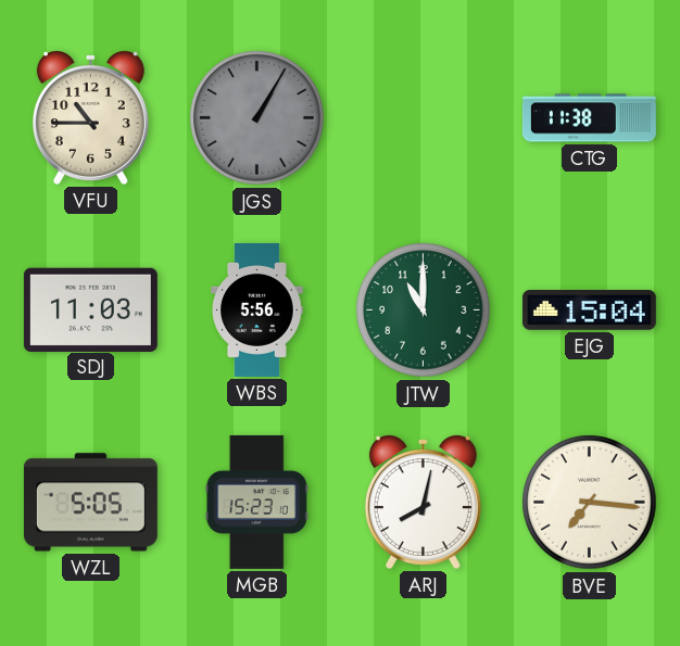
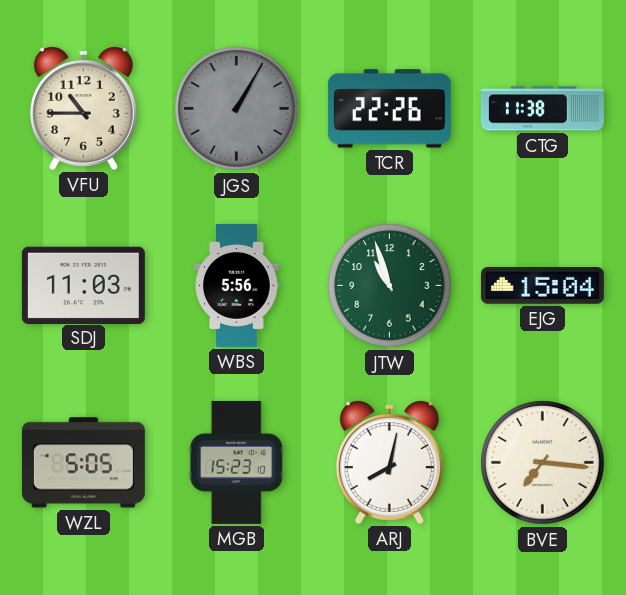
TCR: none -> 22:26
JTW: 11:00 -> 10:57
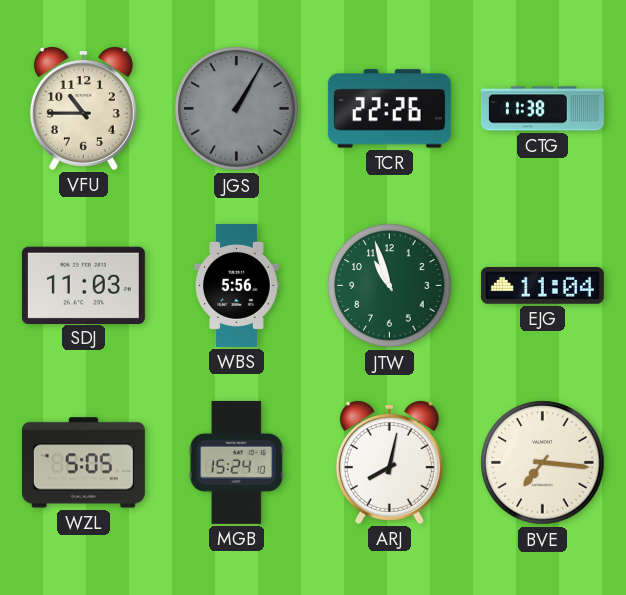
EJG: 15:04 -> 11:04
MGB: 15:23 -> 15:24
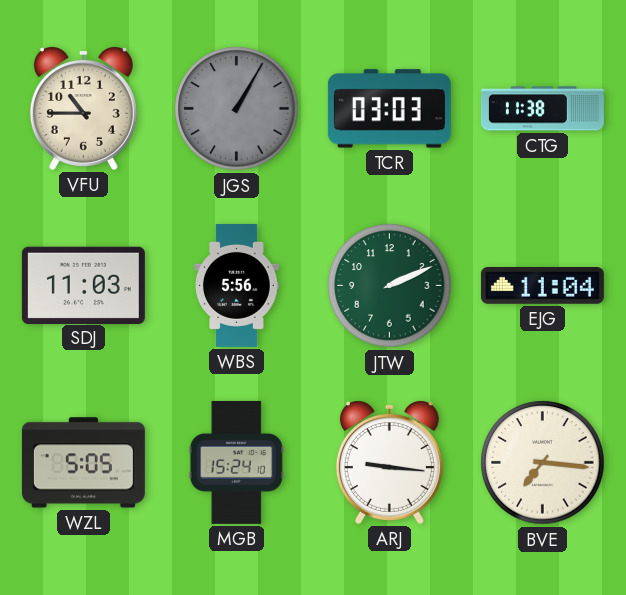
TCR: 22:26 -> 03:03
JTW: 10:57 -> 2:11
ARJ: 8:02 -> 9:16
